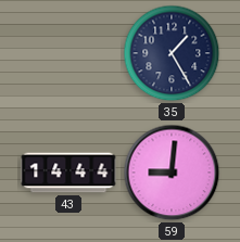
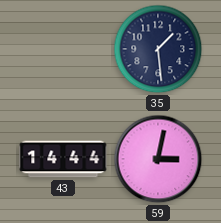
35: 1:25 -> 1:29
59: 9:01 -> 3:02
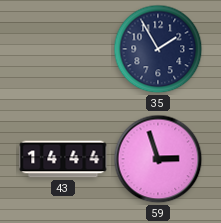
35: 1:29 -> 1:55
59: 3:02 -> 2:57
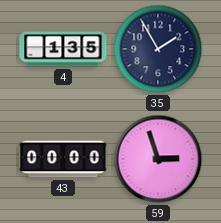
4: none -> 1:35
43: 14:44 -> 00:00
